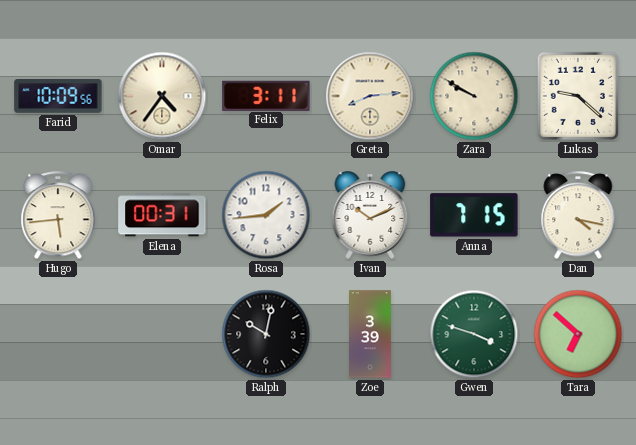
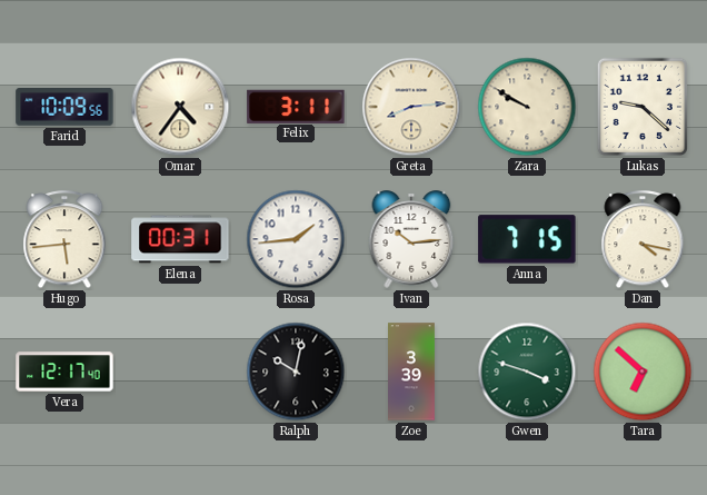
Ivan: 10:11 -> 10:14
Vera: none -> 12:17
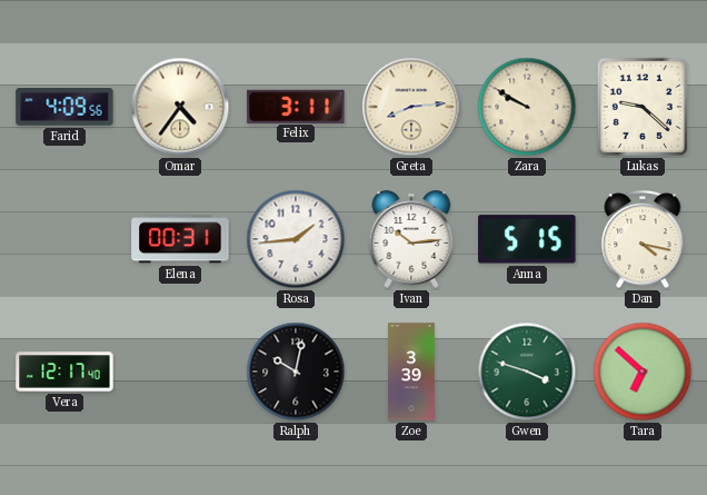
Farid: 10:09 -> 4:09
Hugo: 5:44 -> none
Anna: 7:15 -> 5:15
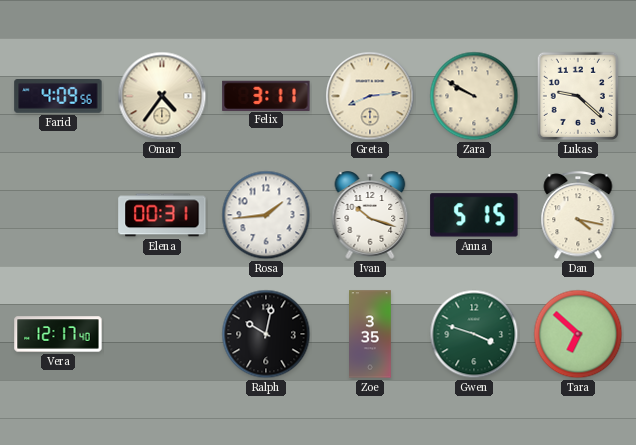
Ivan: 10:14 -> 10:18
Zoe: 3:39 -> 3:35
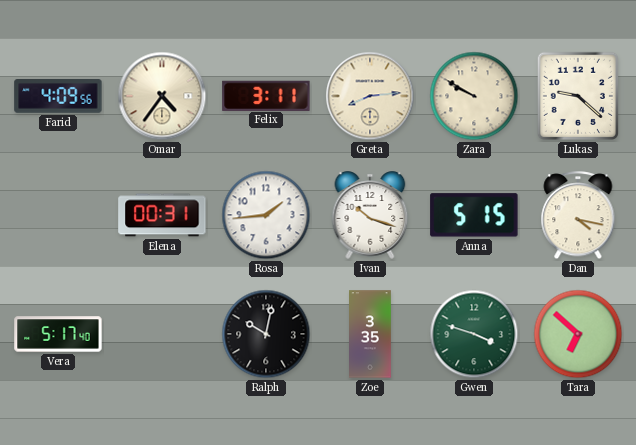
Vera: 12:17 -> 5:17
